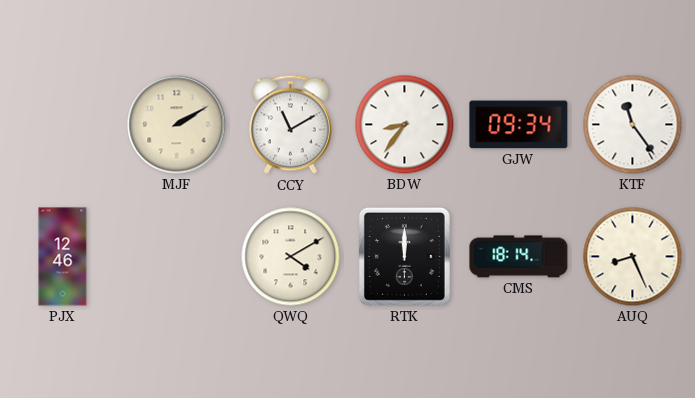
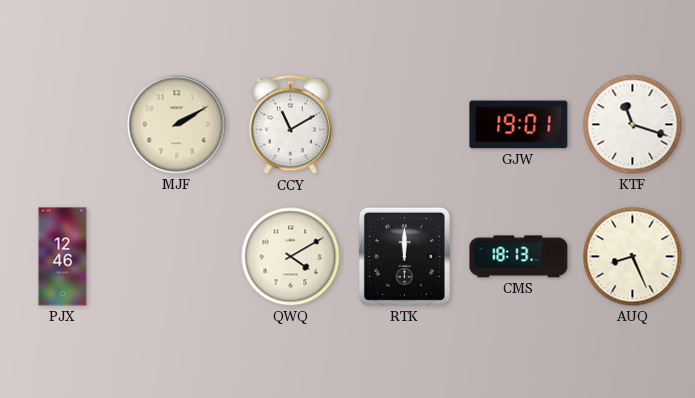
BDW: 8:36 -> none
GJW: 09:34 -> 19:01
KTF: 11:24 -> 11:18
CMS: 18:14 -> 18:13
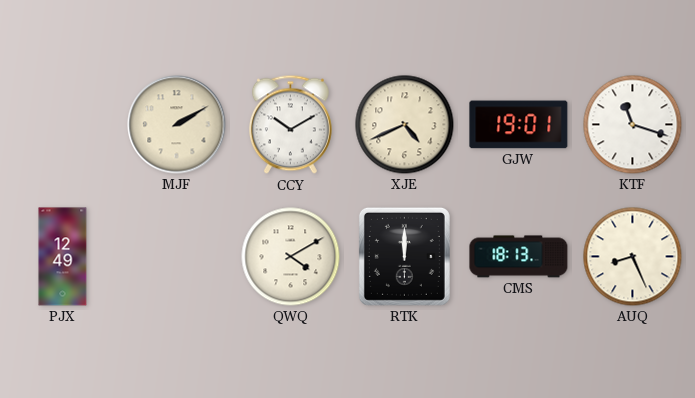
CCY: 11:10 -> 10:10
XJE: none -> 4:41
PJX: 12:46 -> 12:49
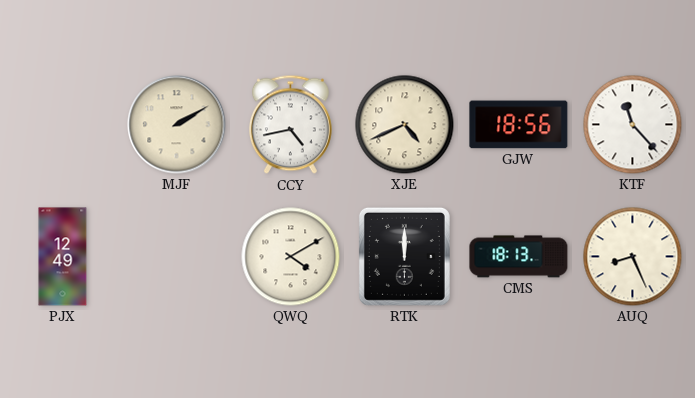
CCY: 10:10 -> 4:43
GJW: 19:01 -> 18:56
KTF: 11:18 -> 11:23
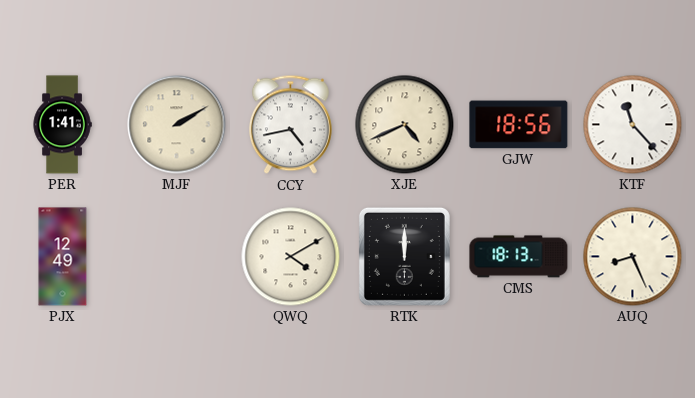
PER: none -> 1:41
